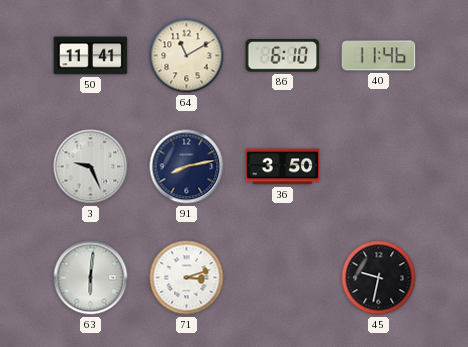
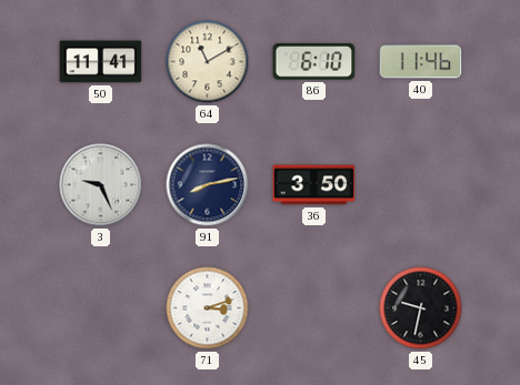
63: 6:01 -> none
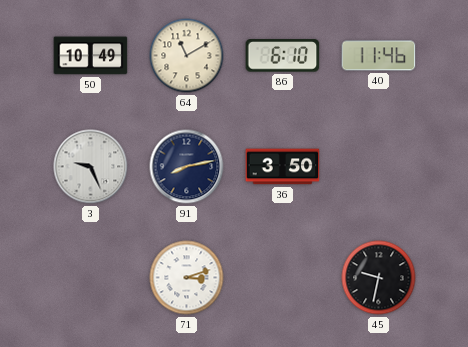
50: 11:41 -> 10:49
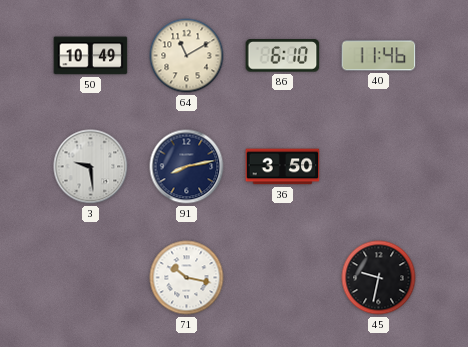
3: 9:26 -> 9:29
71: 3:12 -> 10:17
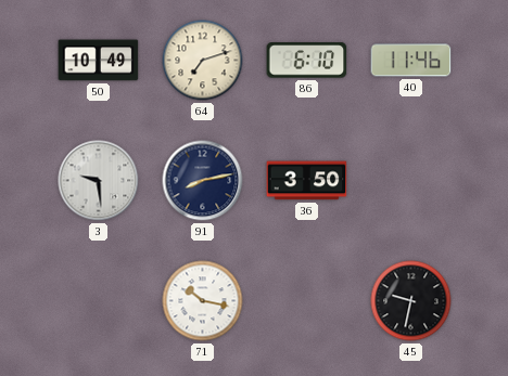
64: 11:10 -> 7:12
